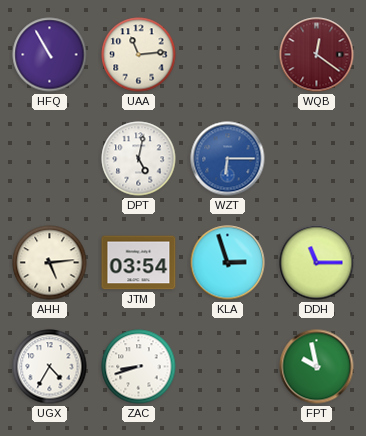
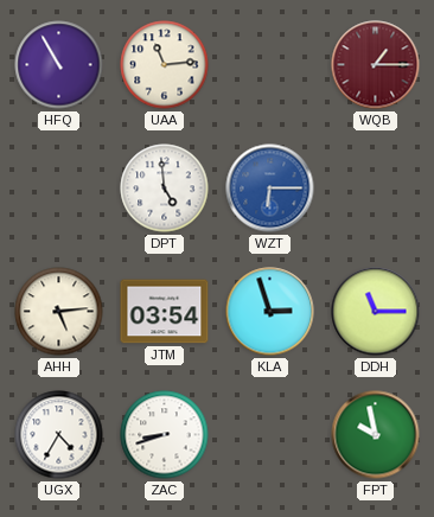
WQB: 12:21 -> 1:15
DPT: 5:02 -> 4:59
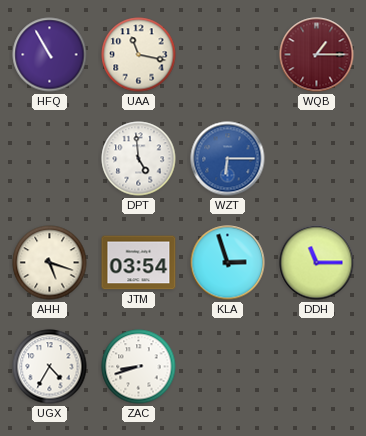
UAA: 11:14 -> 11:17
AHH: 5:14 -> 5:18
FPT: 9:58 -> none
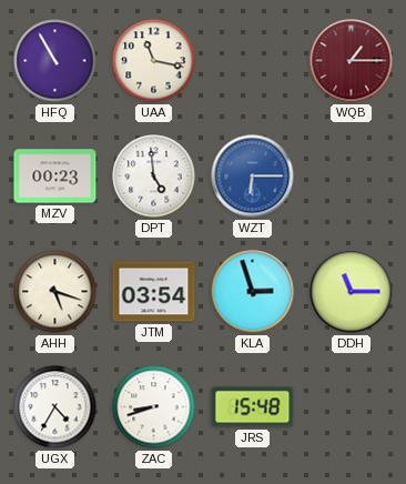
MZV: none -> 00:23
JRS: none -> 15:48
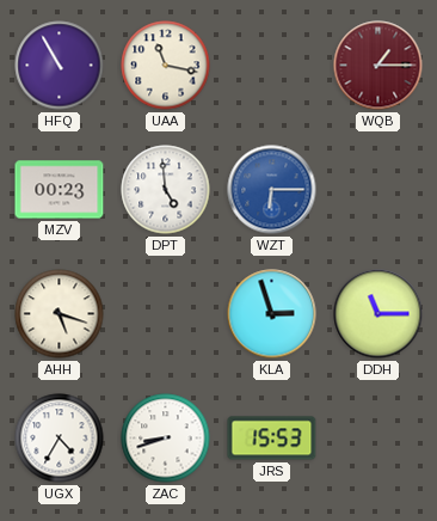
JTM: 03:54 -> none
JRS: 15:48 -> 15:53
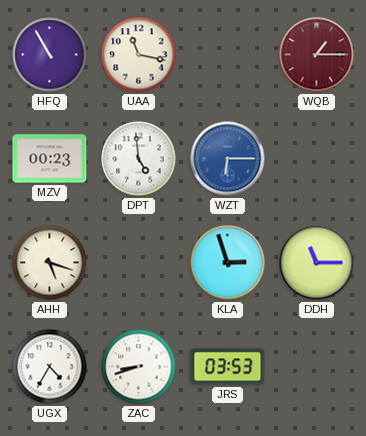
JRS: 15:53 -> 03:53
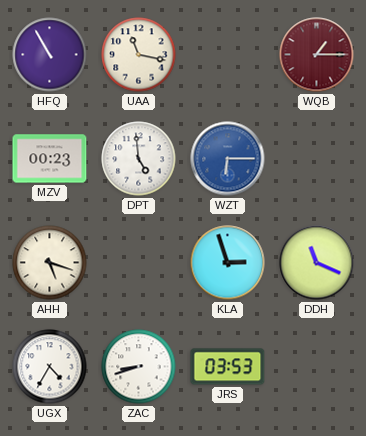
DDH: 11:15 -> 11:19
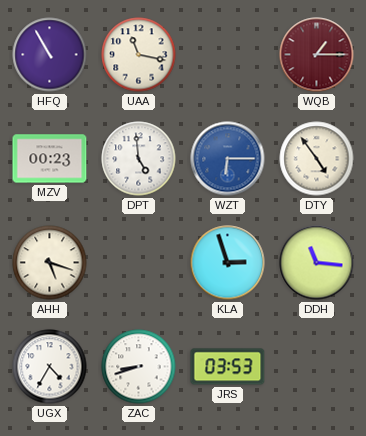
DTY: none -> 4:54
DDH: 11:19 -> 11:16
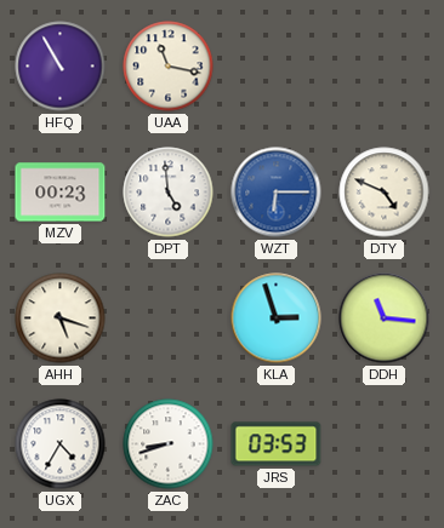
WQB: 1:15 -> none
DTY: 4:54 -> 4:49
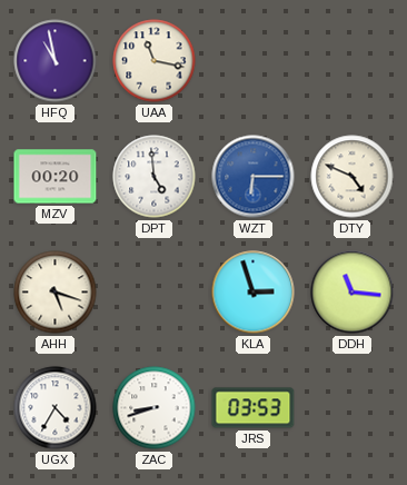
HFQ: 10:55 -> 10:58
MZV: 00:23 -> 00:20
